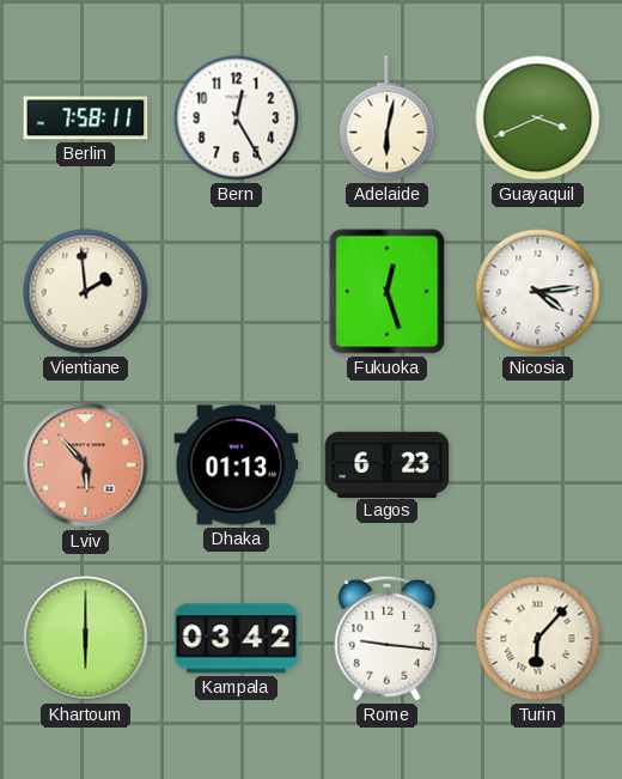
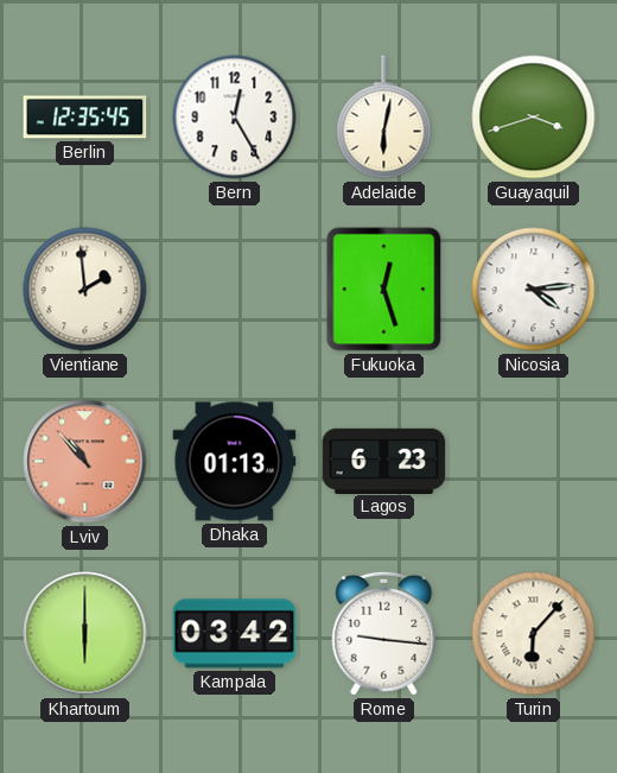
Berlin: 7:58 -> 12:35
Guayaquil: 3:41 -> 3:42
Lviv: 5:53 -> 10:53
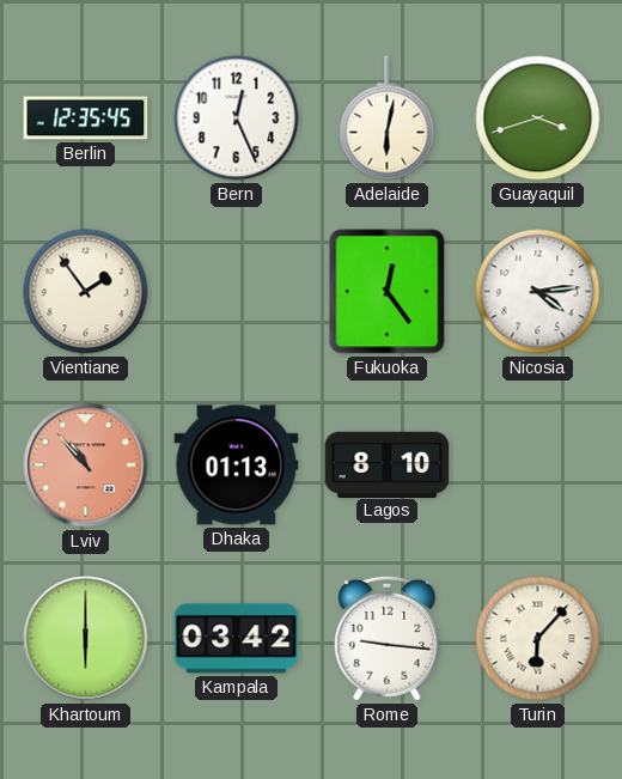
Bern: 12:25 -> 12:26
Vientiane: 1:59 -> 1:54
Fukuoka: 12:27 -> 12:24
Lagos: 6:23 -> 8:10
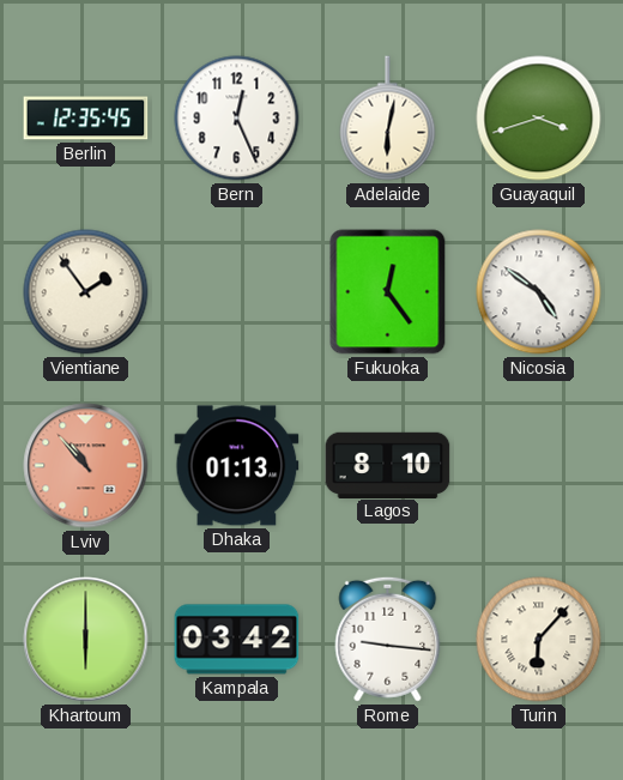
Nicosia: 4:14 -> 4:51
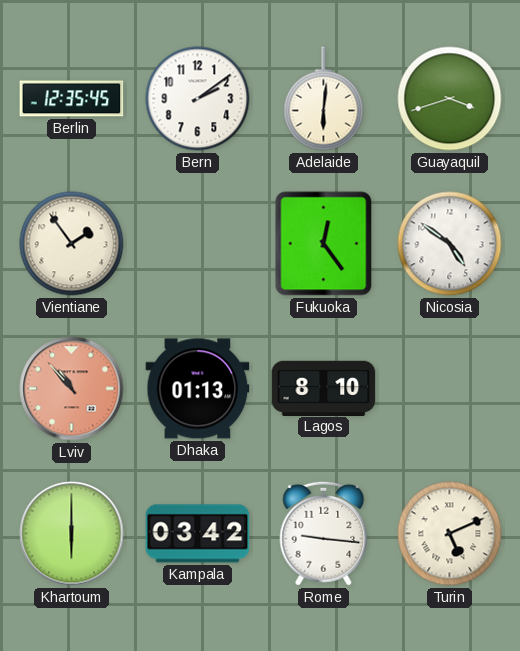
Bern: 12:26 -> 2:09
Adelaide: 6:02 -> 6:01
Turin: 6:07 -> 5:11
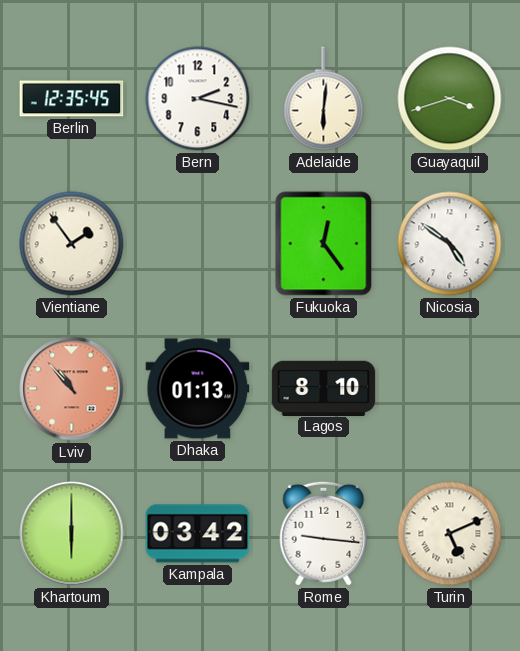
Bern: 2:09 -> 2:17
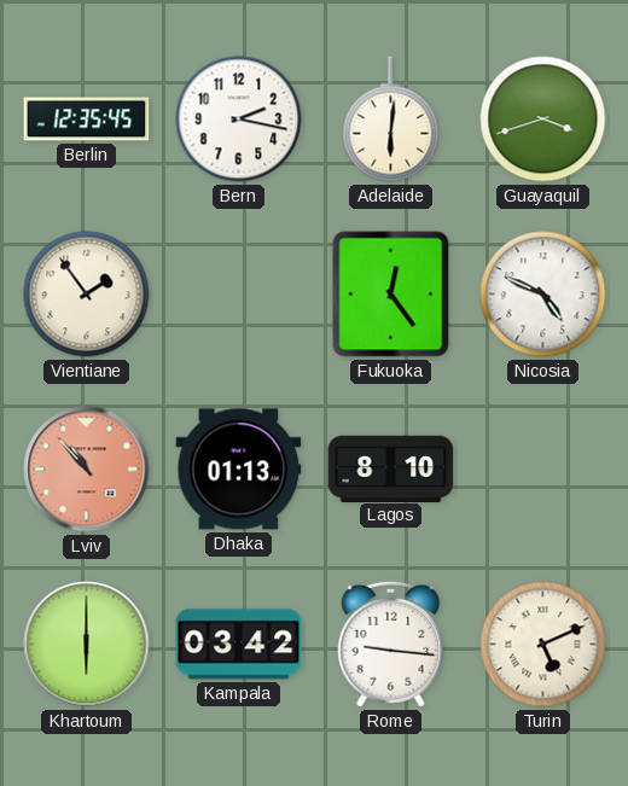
Nicosia: 4:51 -> 4:49
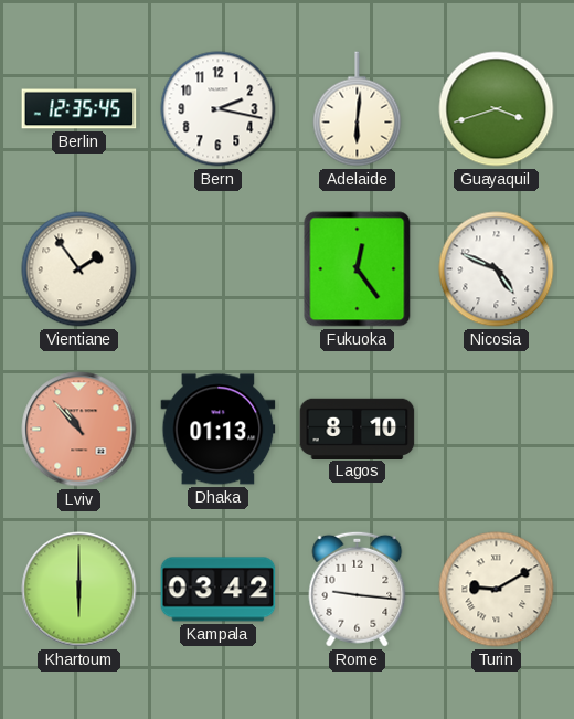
Turin: 5:11 -> 9:10
